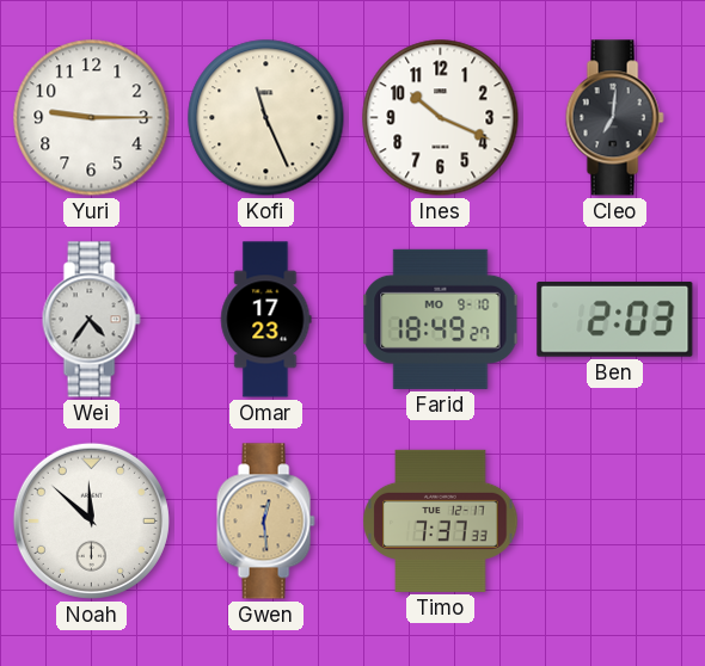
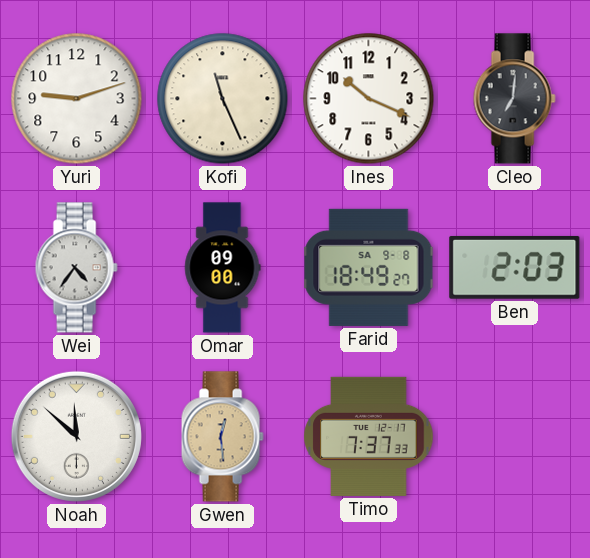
Yuri: 9:15 -> 9:12
Omar: 17:23 -> 09:00
Farid date: MO 9-10 -> SA 9-8
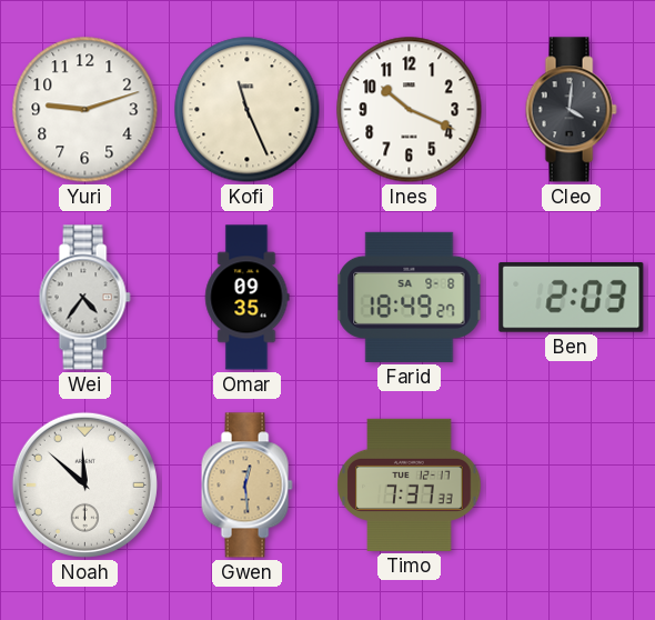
Cleo: 7:01 -> 4:01
Omar: 09:00 -> 09:35
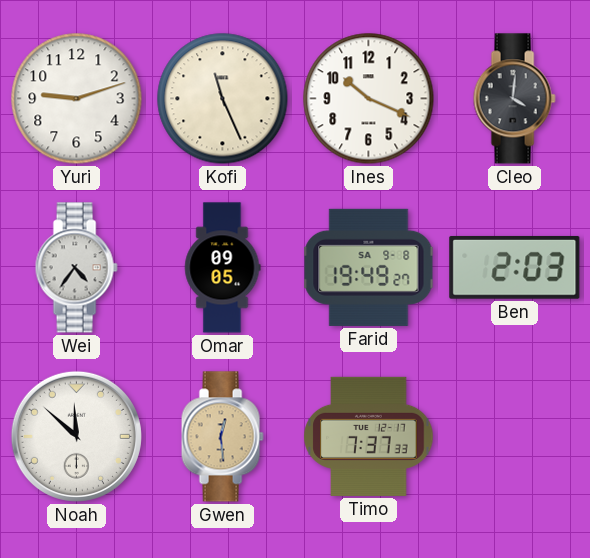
Omar: 09:35 -> 09:05
Farid: 18:49 -> 19:49
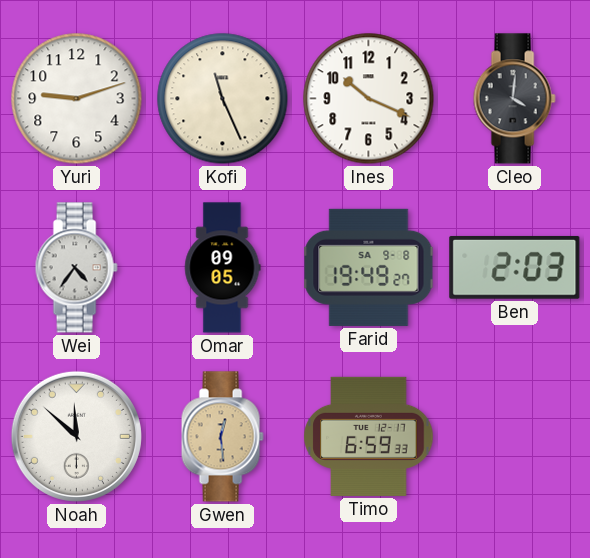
Timo: 7:37 -> 6:59
